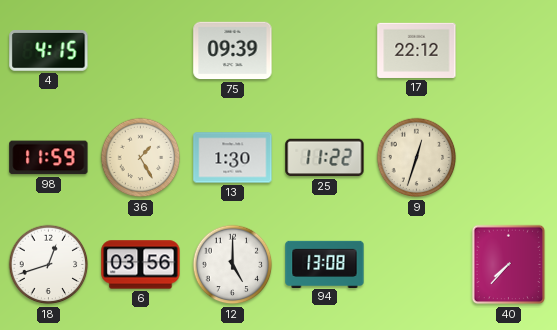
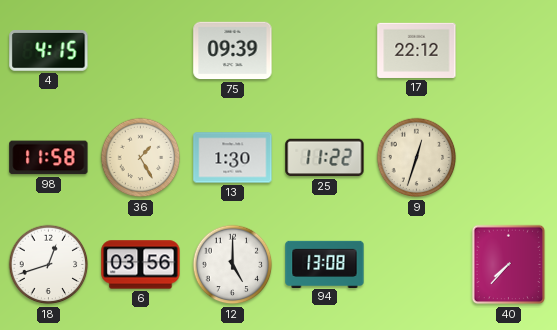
98: 11:59 -> 11:58
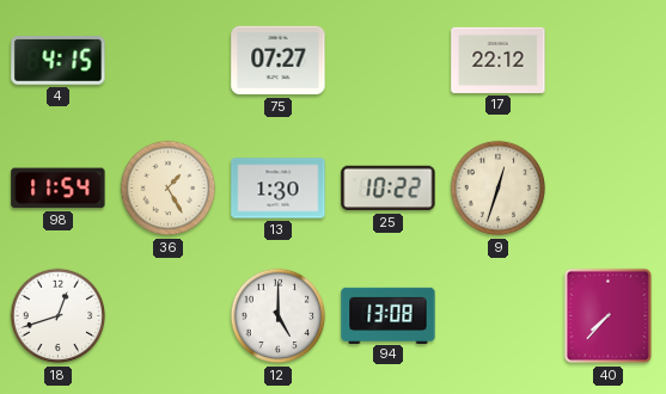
75: 09:39 -> 07:27
98: 11:58 -> 11:54
25: 11:22 -> 10:22
6: 03:56 -> none
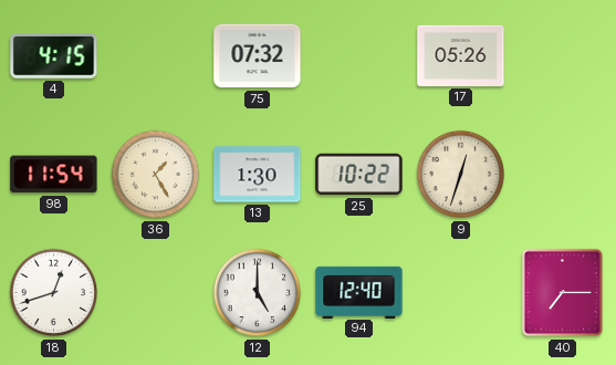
75: 07:27 -> 07:32
17: 22:12 -> 05:26
94: 13:08 -> 12:40
40: 7:37 -> 7:15
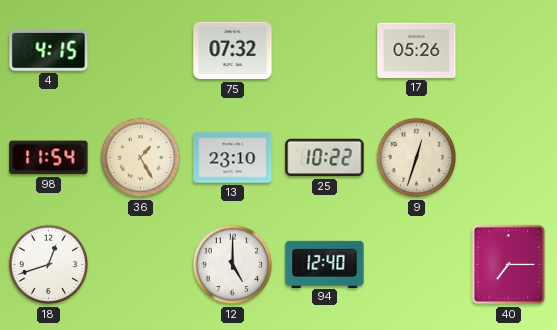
13: 1:30 -> 23:10
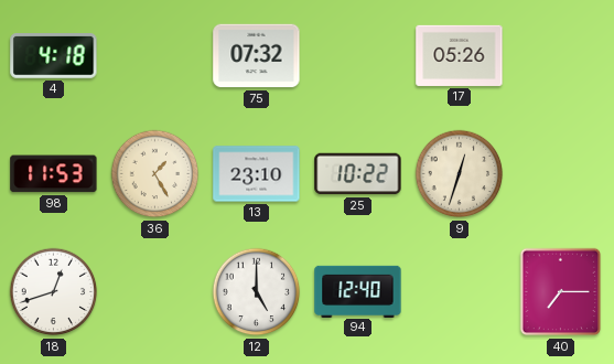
4: 4:15 -> 4:18
98: 11:54 -> 11:53
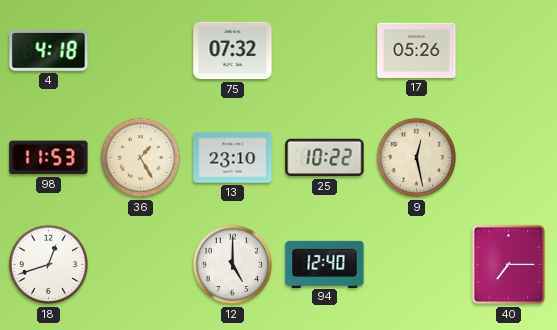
9: 12:33 -> 12:28
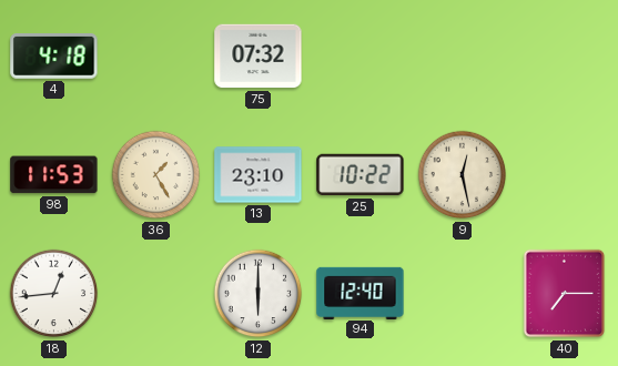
17: 05:26 -> none
18: 12:42 -> 12:44
12: 5:00 -> 6:00
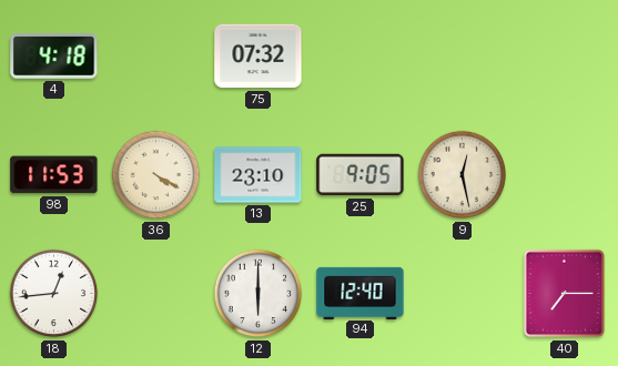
36: 1:25 -> 4:20
25: 10:22 -> 9:05
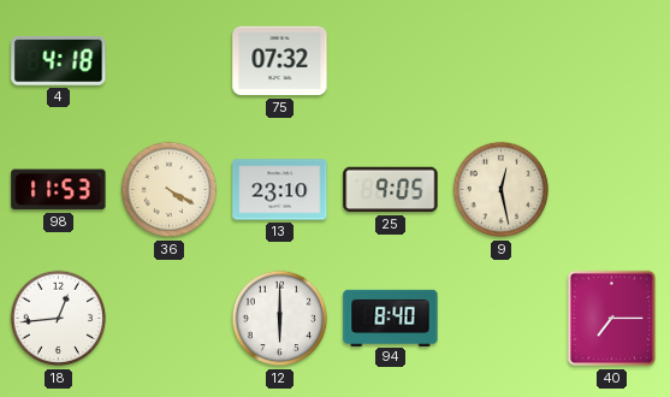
94: 12:40 -> 8:40
